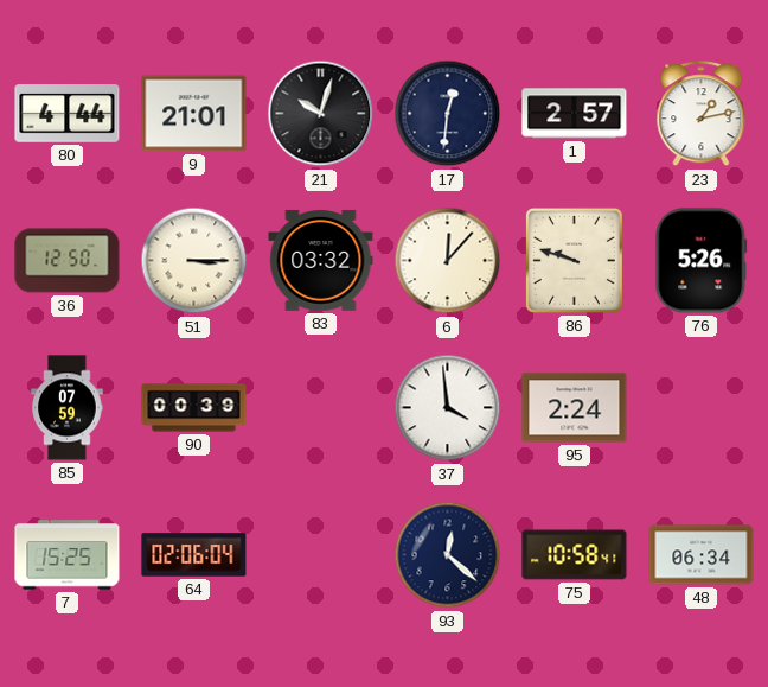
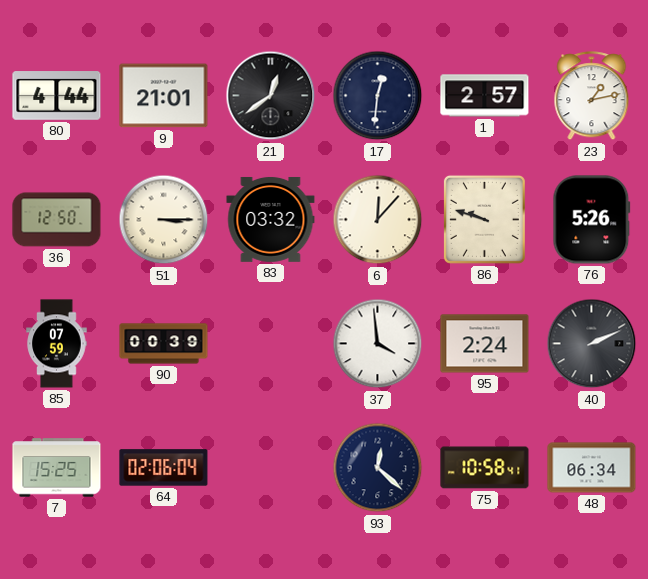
21: 10:03 -> 12:39
40: none -> 2:11
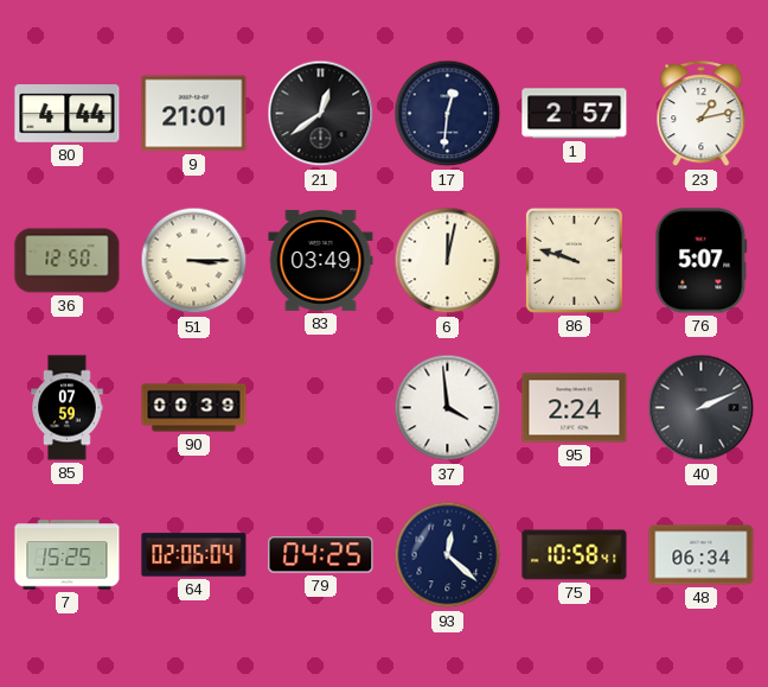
83: 03:32 -> 03:49
6: 12:07 -> 12:02
76: 5:26 -> 5:07
79: none -> 04:25
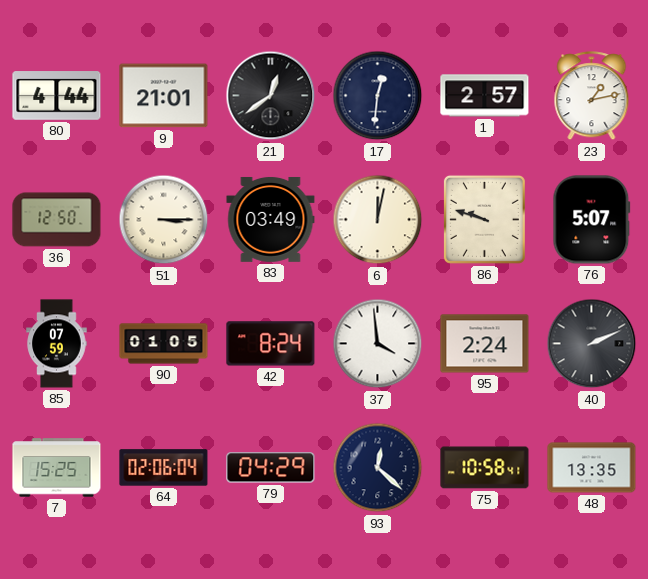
90: 00:39 -> 01:05
42: none -> 8:24
79: 04:25 -> 04:29
48: 06:34 -> 13:35
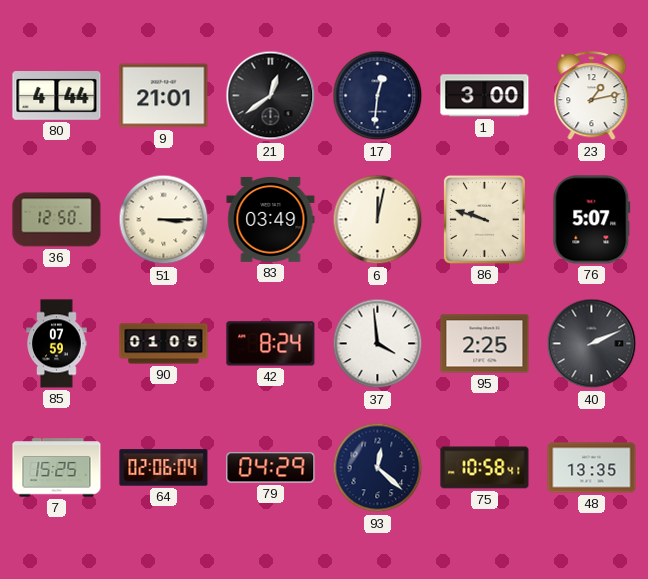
1: 2:57 -> 3:00
95: 2:24 -> 2:25
